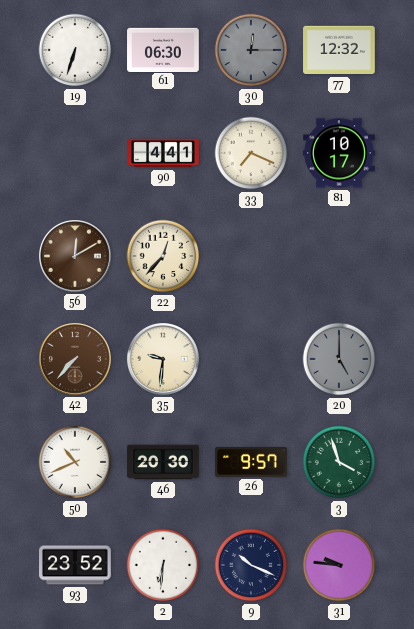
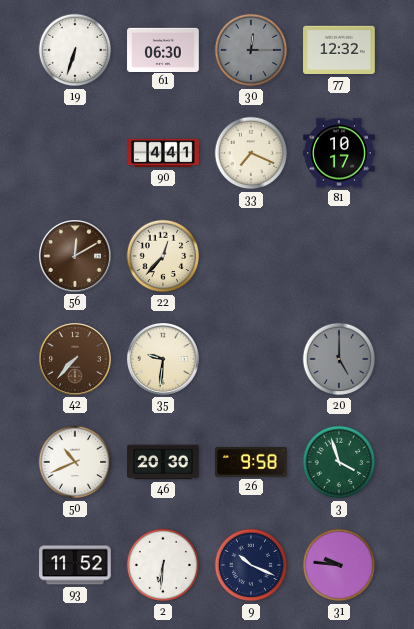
26: 9:57 -> 9:58
93: 23:52 -> 11:52
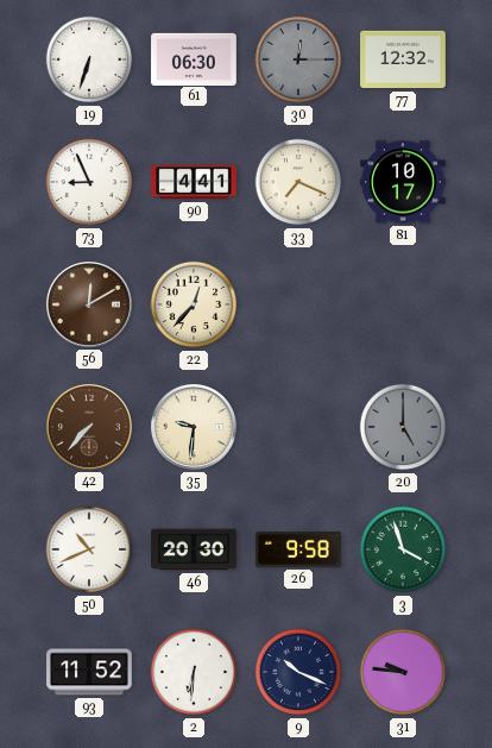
73: none -> 8:56
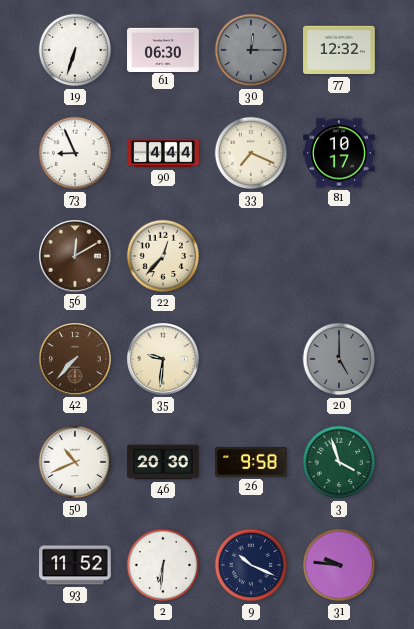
90: 4:41 -> 4:44
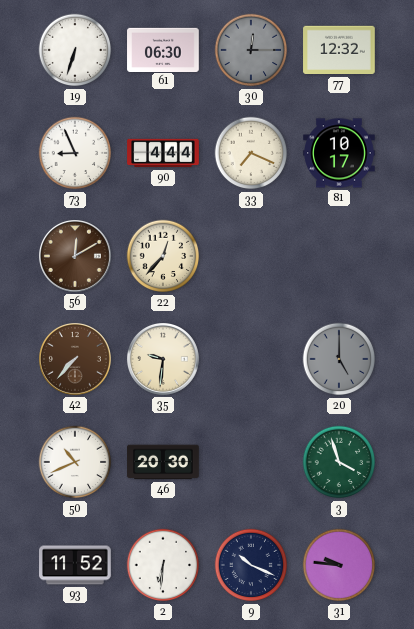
26: 9:58 -> none
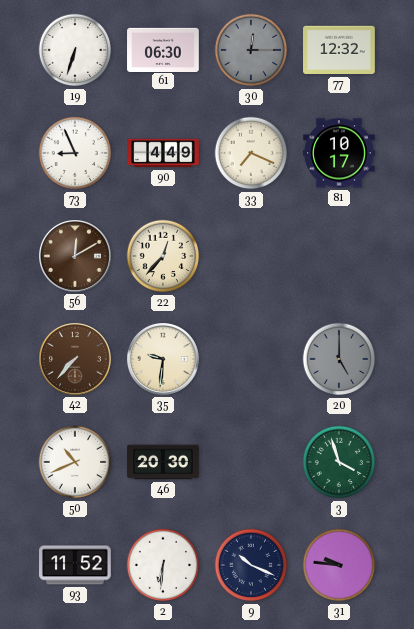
90: 4:44 -> 4:49
